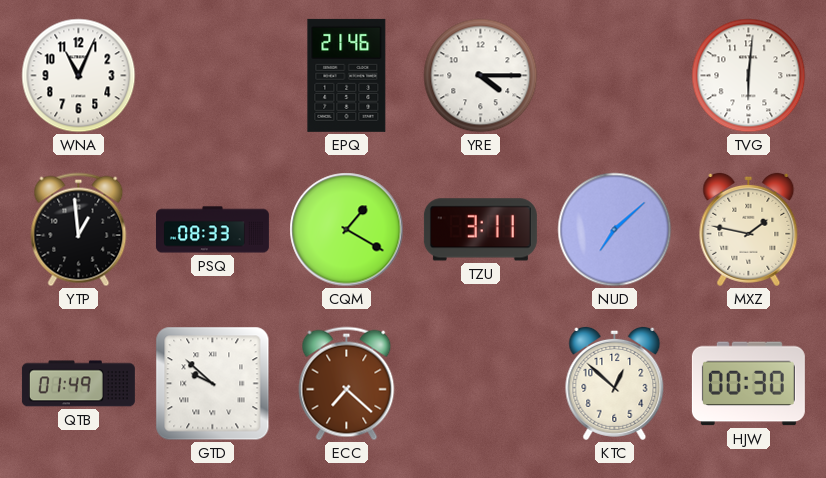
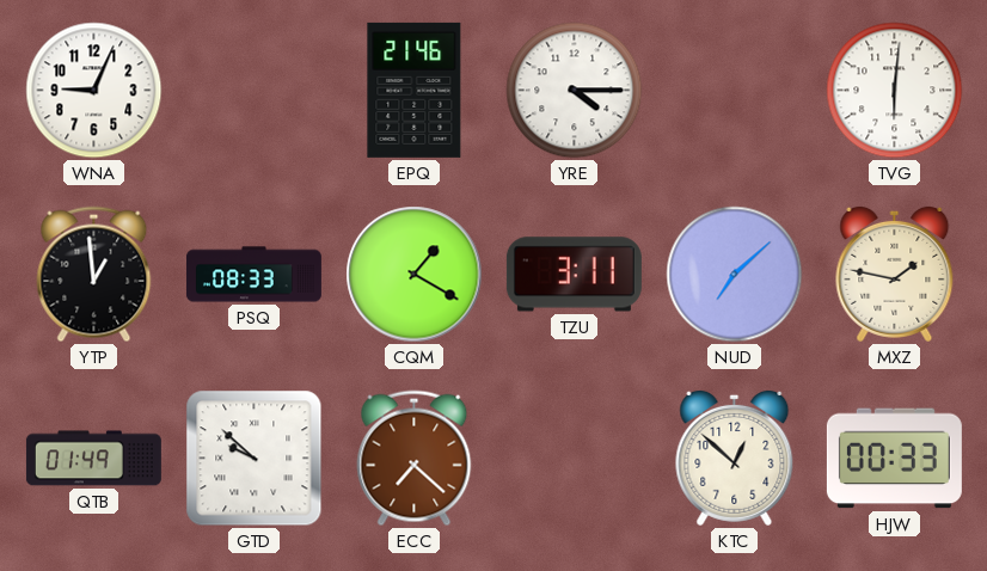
WNA: 11:04 -> 9:04
HJW: 00:30 -> 00:33
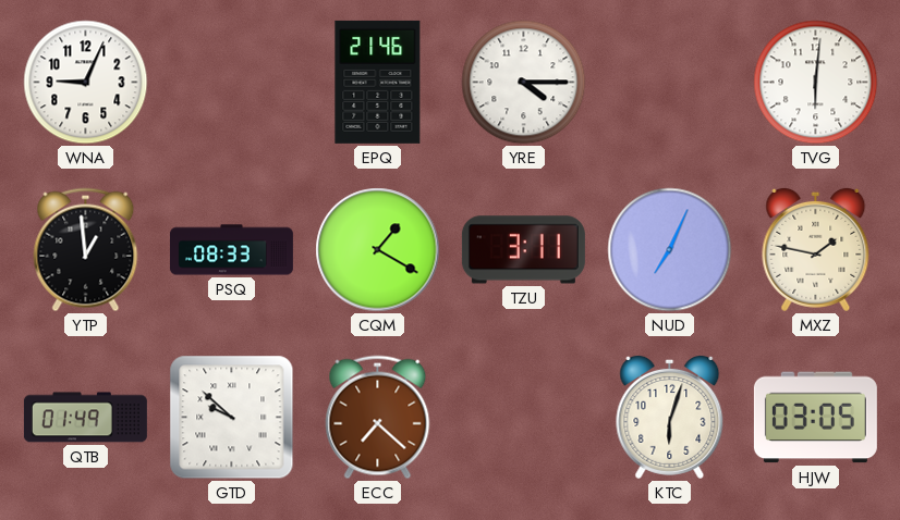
NUD: 7:08 -> 7:04
KTC: 12:52 -> 6:03
HJW: 00:33 -> 03:05
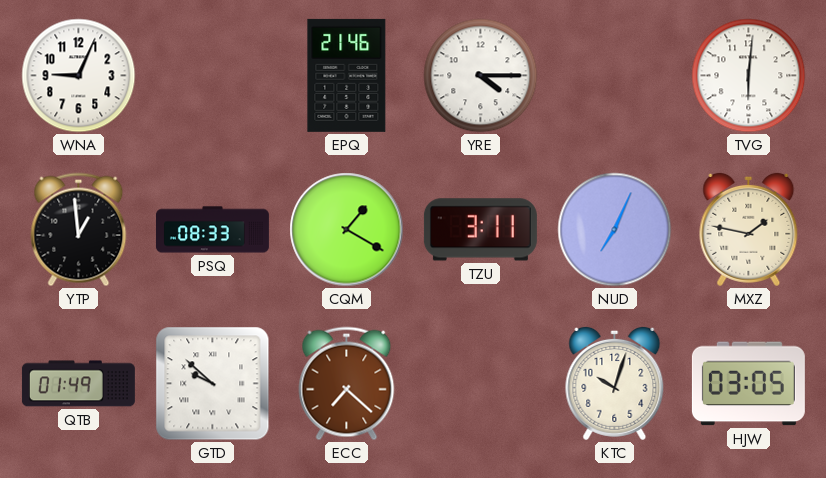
KTC: 6:03 -> 10:03
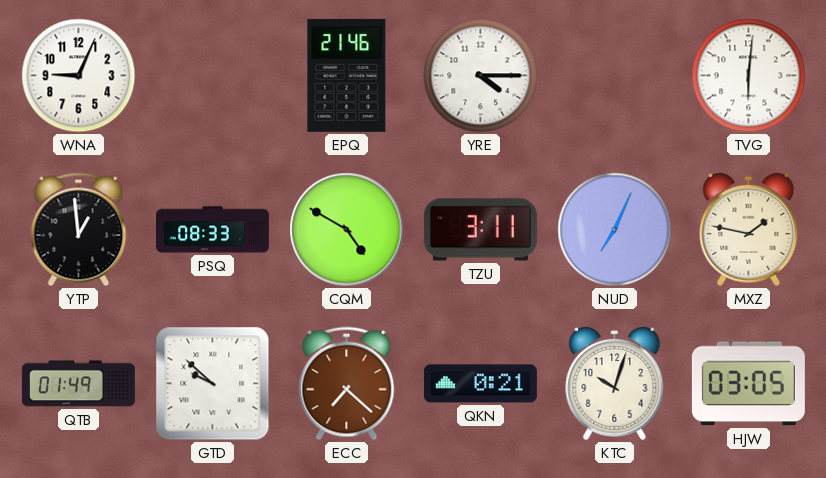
CQM: 1:20 -> 4:50
QKN: none -> 0:21
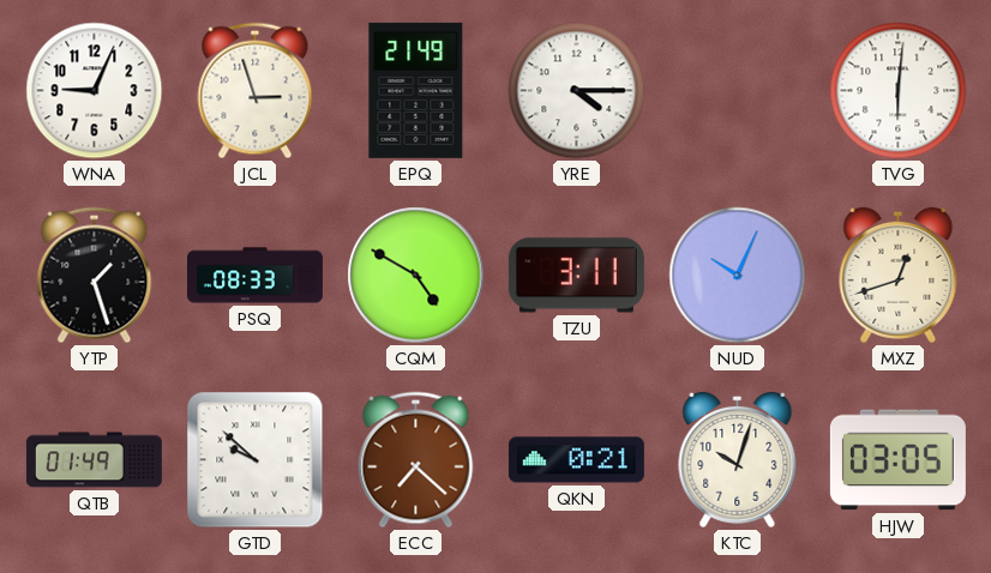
JCL: none -> 2:57
EPQ: 21:46 -> 21:49
YTP: 12:59 -> 1:27
NUD: 7:04 -> 10:04
MXZ: 1:47 -> 12:42
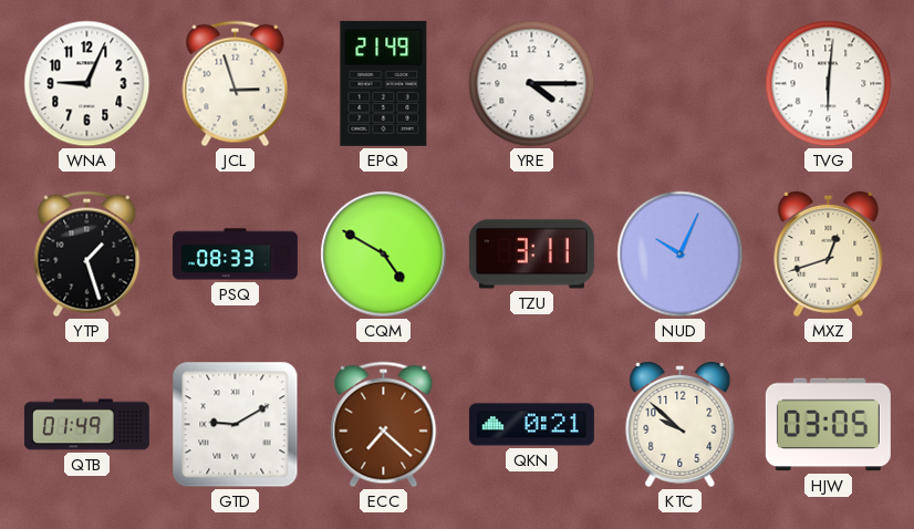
GTD: 9:52 -> 9:10
KTC: 10:03 -> 9:52
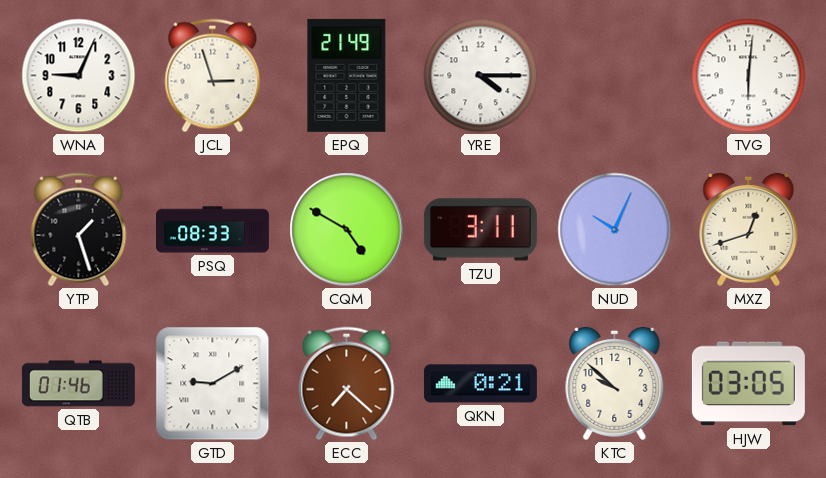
QTB: 01:49 -> 01:46
